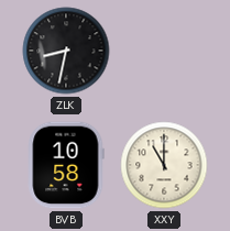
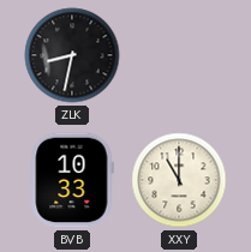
BVB: 10:58 -> 10:33
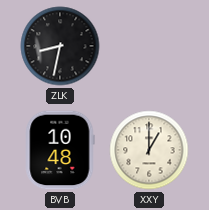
BVB: 10:33 -> 10:48
XXY: 11:00 -> 1:00
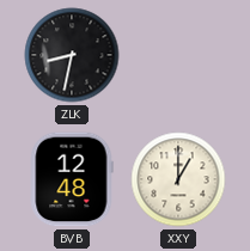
BVB: 10:48 -> 12:48
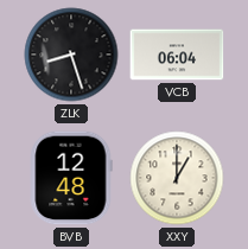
ZLK: 8:32 -> 8:27
VCB: none -> 06:04
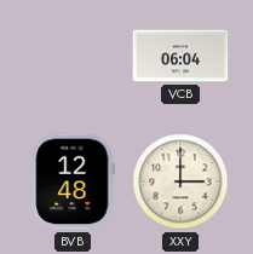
ZLK: 8:27 -> none
XXY: 1:00 -> 3:00
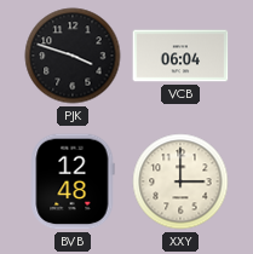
PJK: none -> 3:48
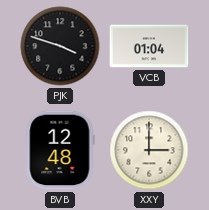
VCB: 06:04 -> 01:04
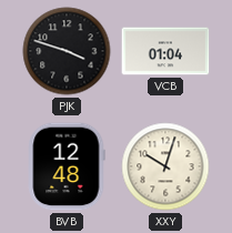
XXY: 3:00 -> 10:03
